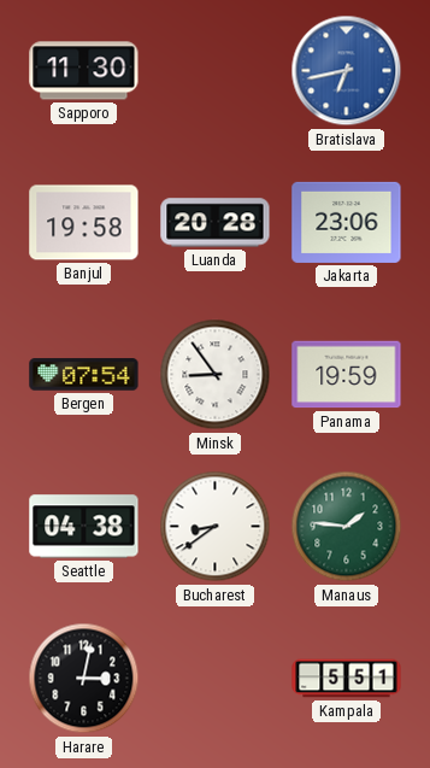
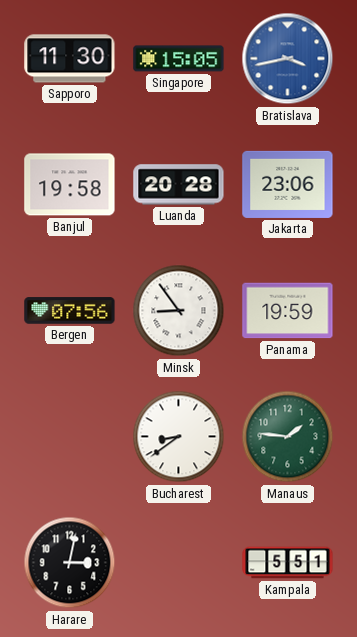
Singapore: none -> 15:05
Bratislava: 6:43 -> 3:43
Bergen: 07:54 -> 07:56
Seattle: 04:38 -> none
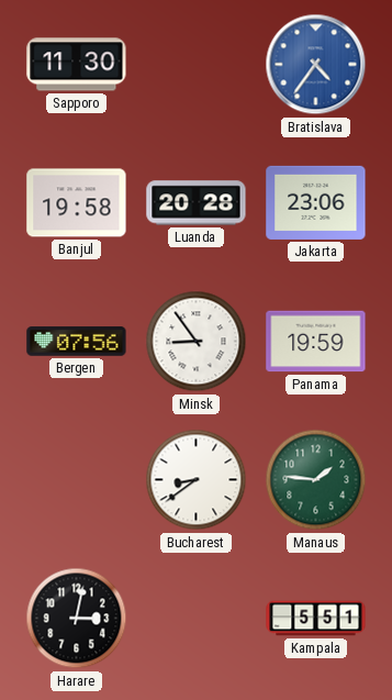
Singapore: 15:05 -> none
Bratislava: 3:43 -> 4:36
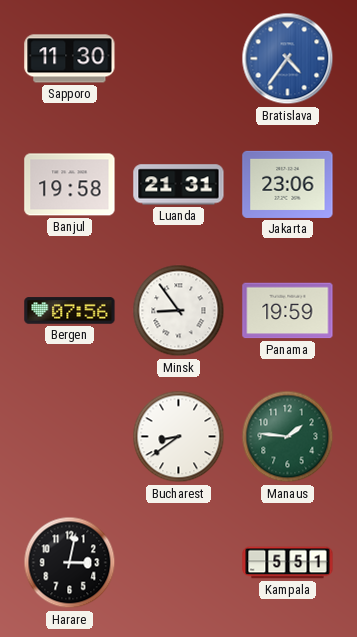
Luanda: 20:28 -> 21:31
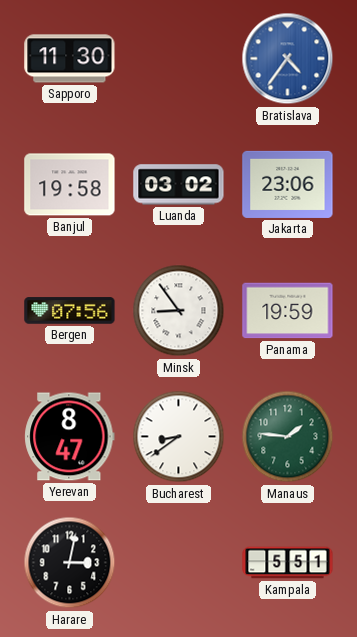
Luanda: 21:31 -> 03:02
Yerevan: none -> 8:47
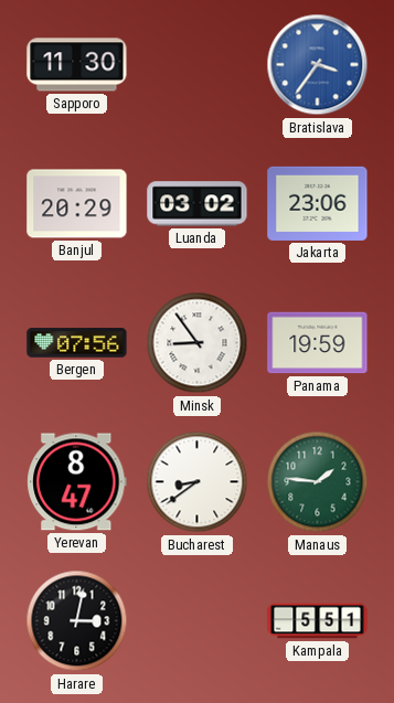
Bratislava: 4:36 -> 3:36
Banjul: 19:58 -> 20:29
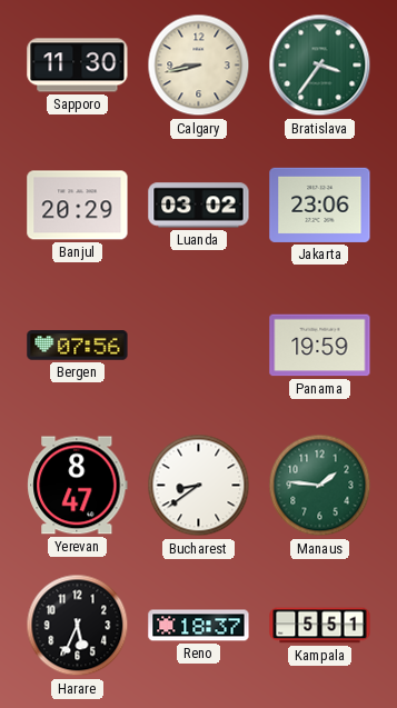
Calgary: none -> 8:43
Bratislava dial: blue -> green
Minsk: 8:54 -> none
Harare: 3:02 -> 5:34
Reno: none -> 18:37
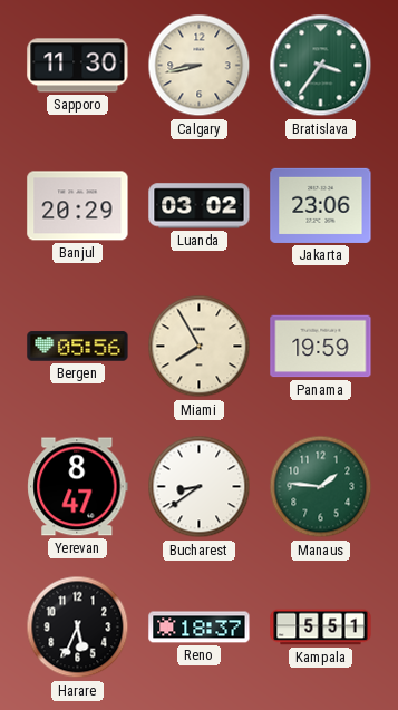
Bergen: 07:56 -> 05:56
Miami: none -> 7:55
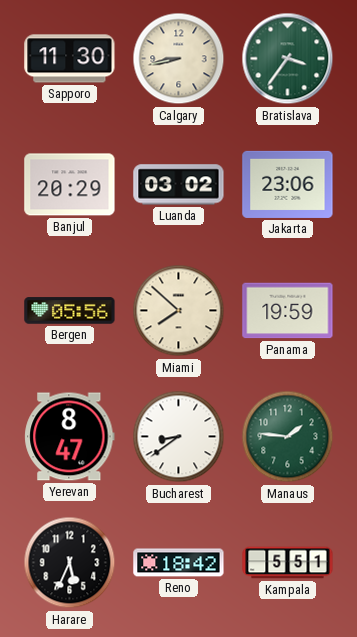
Miami: 7:55 -> 7:52
Reno: 18:37 -> 18:42
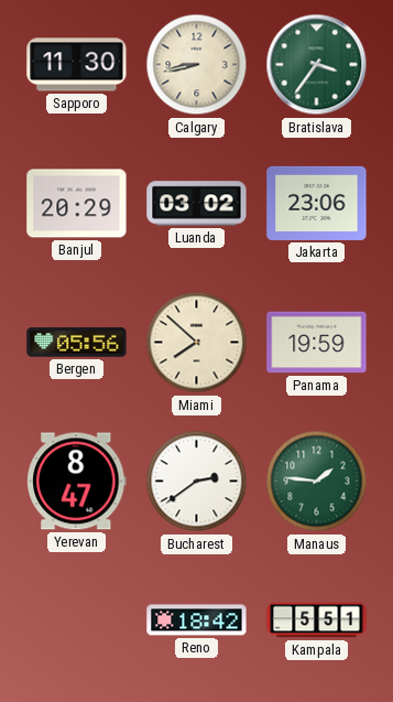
Bucharest: 8:39 -> 2:39
Harare: 5:34 -> none
